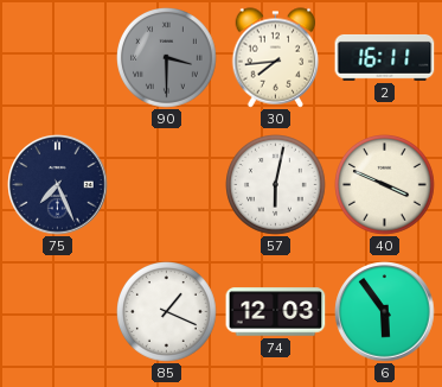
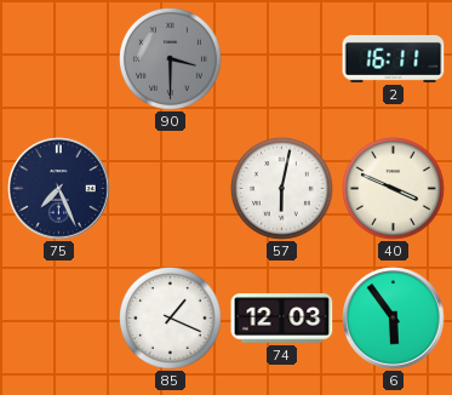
30: 7:44 -> none
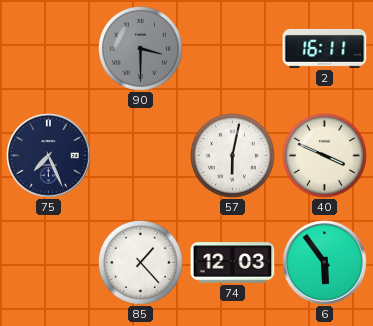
85: 1:19 -> 1:23
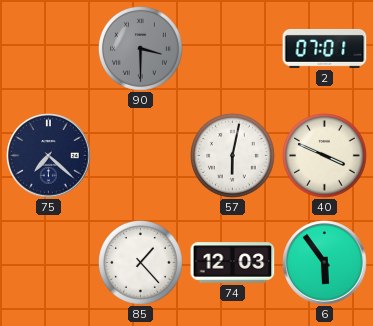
2: 16:11 -> 07:01
75: 7:26 -> 7:22
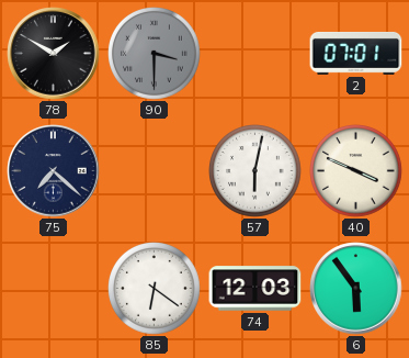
78: none -> 1:50
85: 1:23 -> 6:21
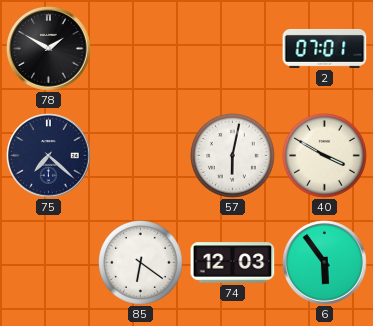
90: 3:30 -> none
40: 3:49 -> 3:50
